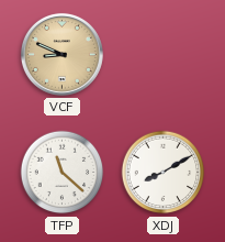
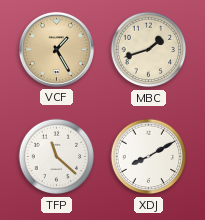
VCF: 8:49 -> 1:25
MBC: none -> 1:42
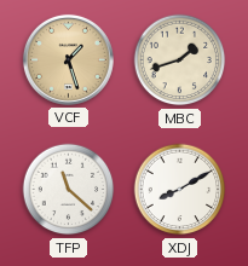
VCF: 1:25 -> 1:27
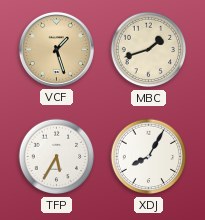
TFP: 11:22 -> 5:35
XDJ: 8:10 -> 8:05
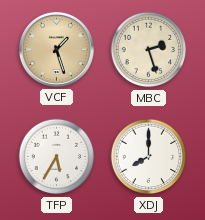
MBC: 1:42 -> 2:27
XDJ: 8:05 -> 8:00
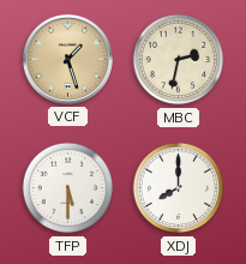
MBC: 2:27 -> 2:32
TFP: 5:35 -> 5:30
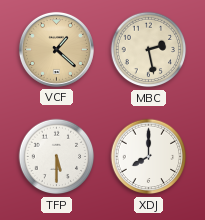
VCF: 1:27 -> 1:22
MBC: 2:32 -> 2:28
